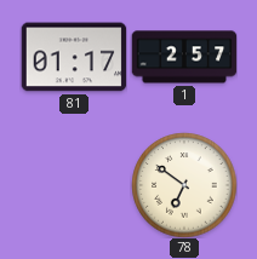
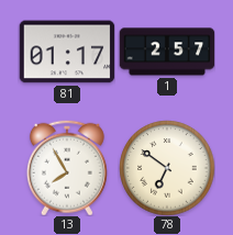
13: none -> 7:55
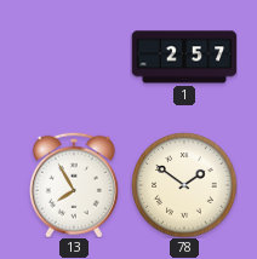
81: 01:17 -> none
78: 6:51 -> 1:51
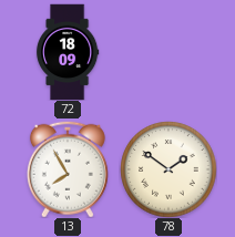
72: none -> 18:09
1: 2:57 -> none
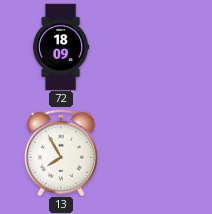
78: 1:51 -> none
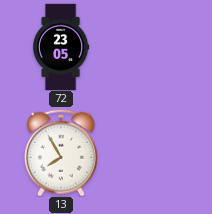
72: 18:09 -> 23:05
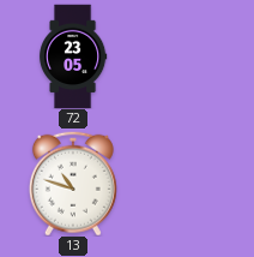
13: 7:55 -> 10:48
